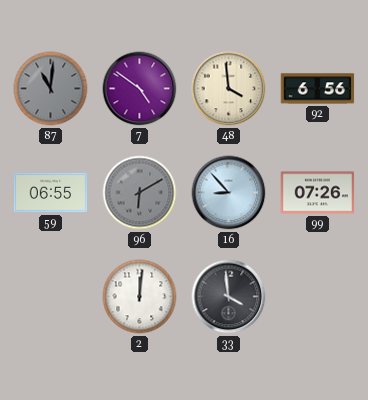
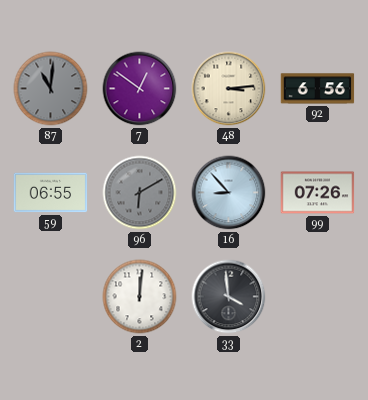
7: 4:51 -> 12:51
48: 3:59 -> 3:14
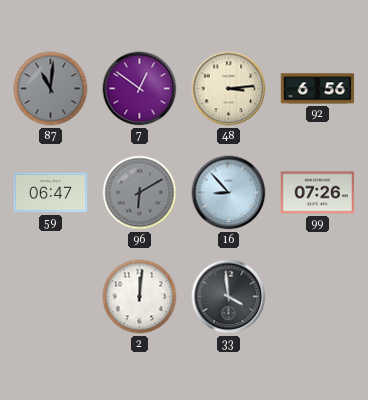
59: 06:55 -> 06:47
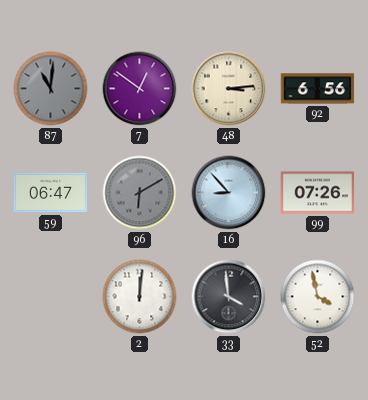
52: none -> 3:58
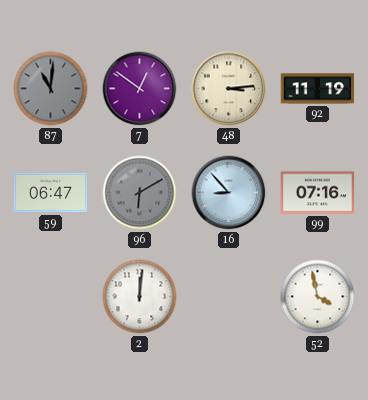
92: 6:56 -> 11:19
99: 07:26 -> 07:16
33: 3:59 -> none
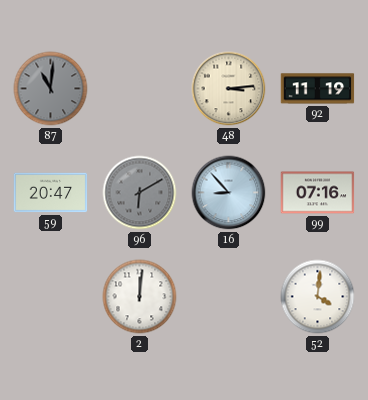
7: 12:51 -> none
59: 06:47 -> 20:47
52: 3:58 -> 4:01
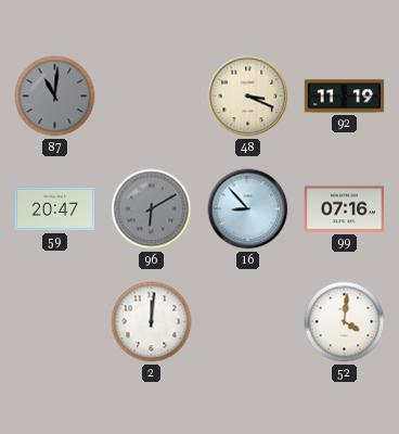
48: 3:14 -> 3:19
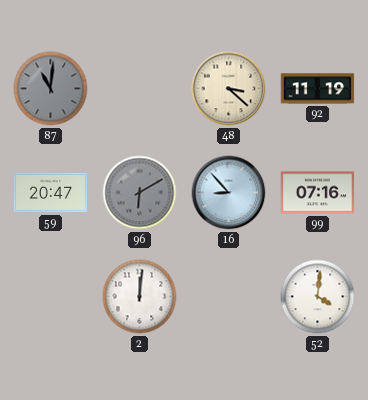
48: 3:19 -> 3:22
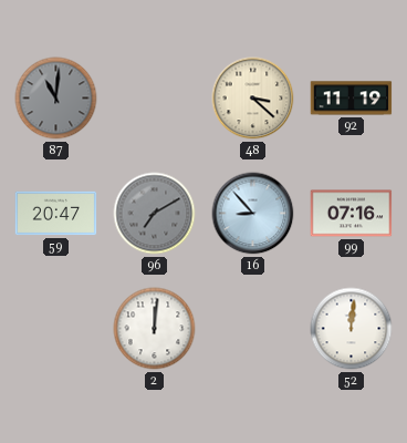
96: 6:10 -> 7:10
52: 4:01 -> 12:01
